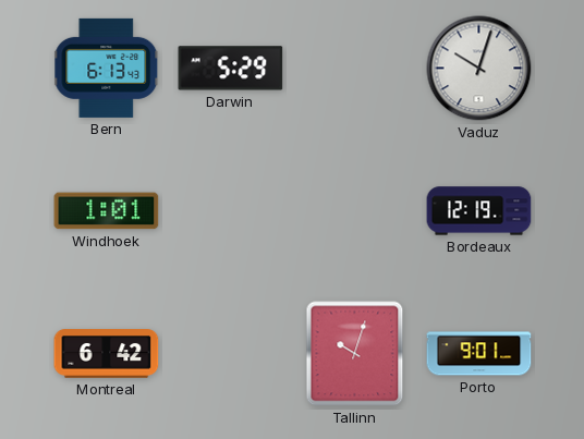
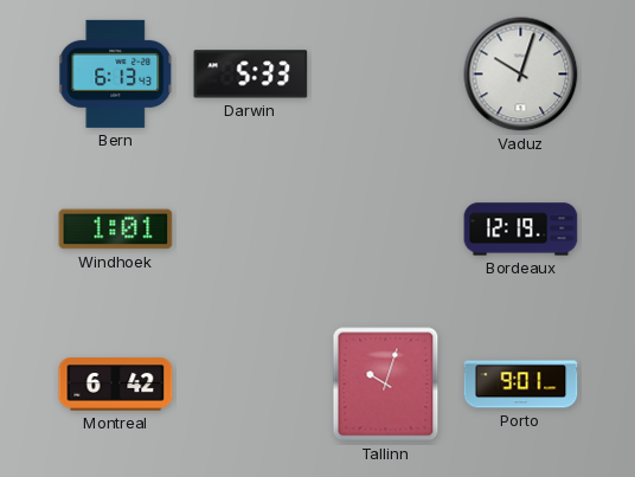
Darwin: 5:29 -> 5:33
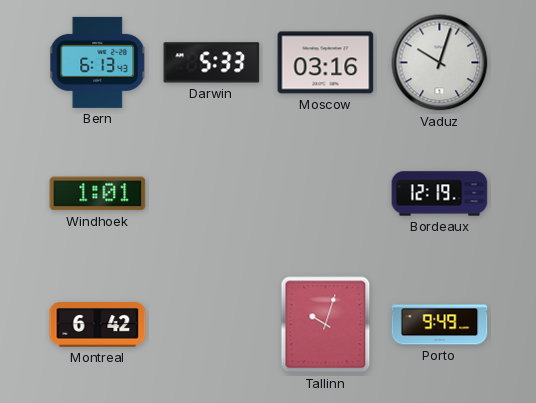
Moscow: none -> 03:16
Porto: 9:01 -> 9:49
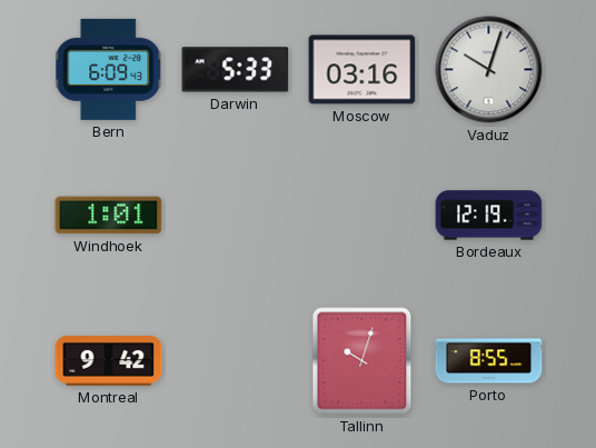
Bern: 6:13 -> 6:09
Montreal: 6:42 -> 9:42
Porto: 9:49 -> 8:55
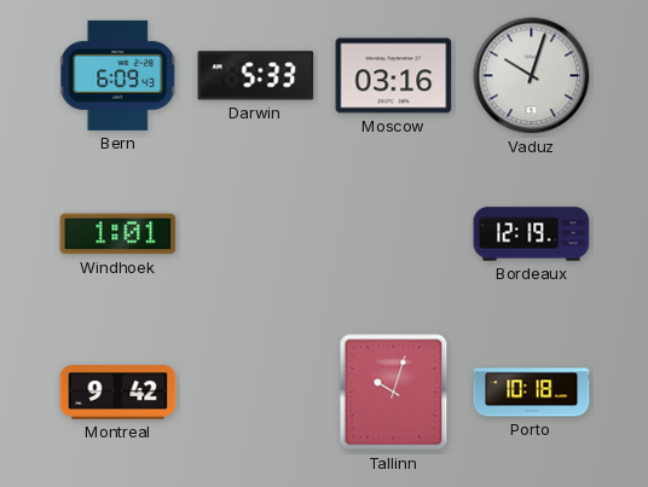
Porto: 8:55 -> 10:18
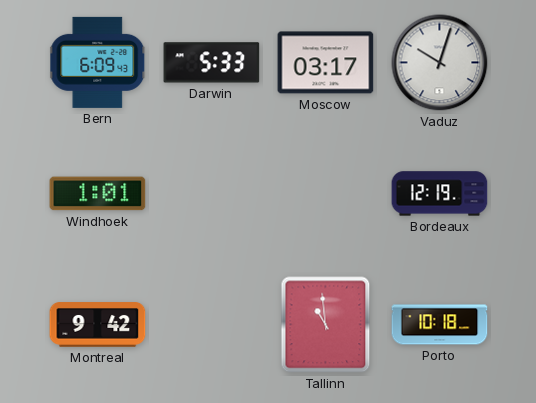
Moscow: 03:16 -> 03:17
Tallinn: 10:03 -> 10:59
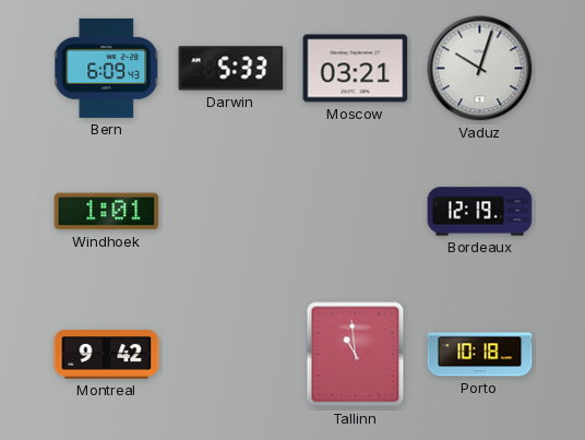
Moscow: 03:17 -> 03:21
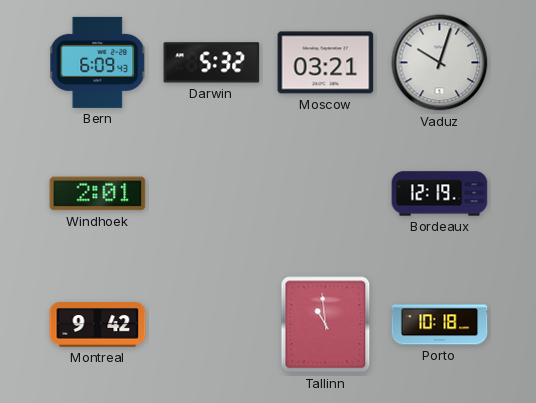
Darwin: 5:33 -> 5:32
Windhoek: 1:01 -> 2:01
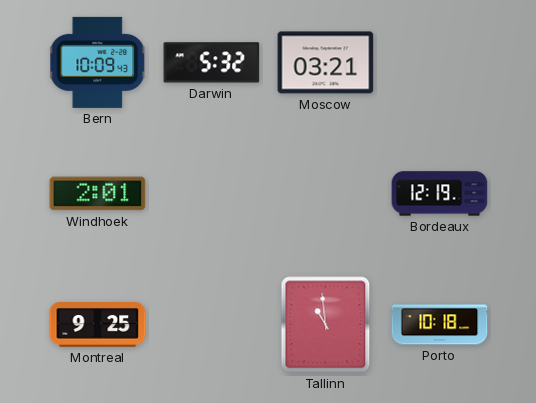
Bern: 6:09 -> 10:09
Vaduz: 10:03 -> none
Montreal: 9:42 -> 9:25
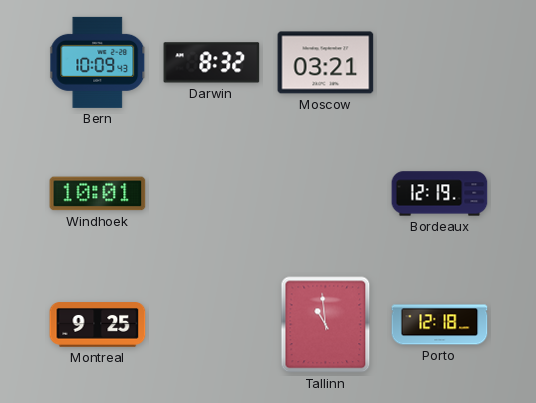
Darwin: 5:32 -> 8:32
Windhoek: 2:01 -> 10:01
Porto: 10:18 -> 12:18
